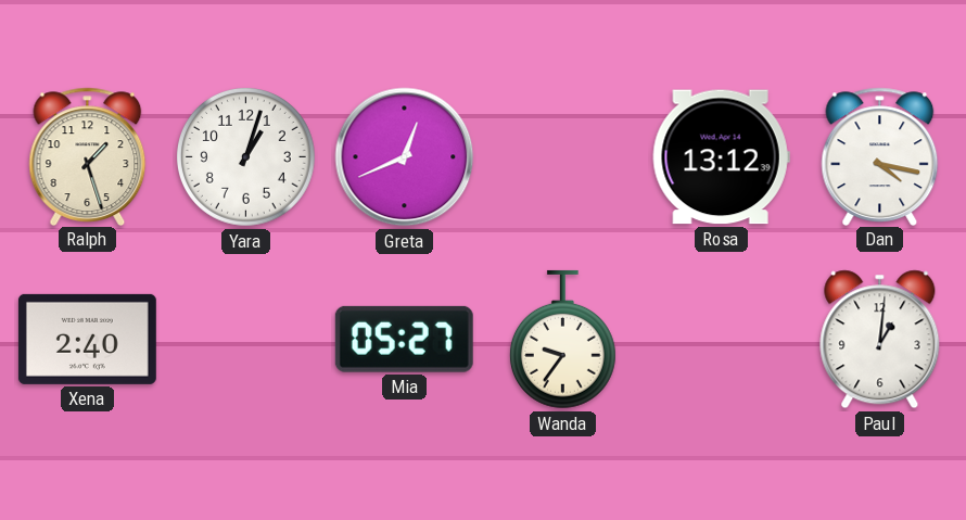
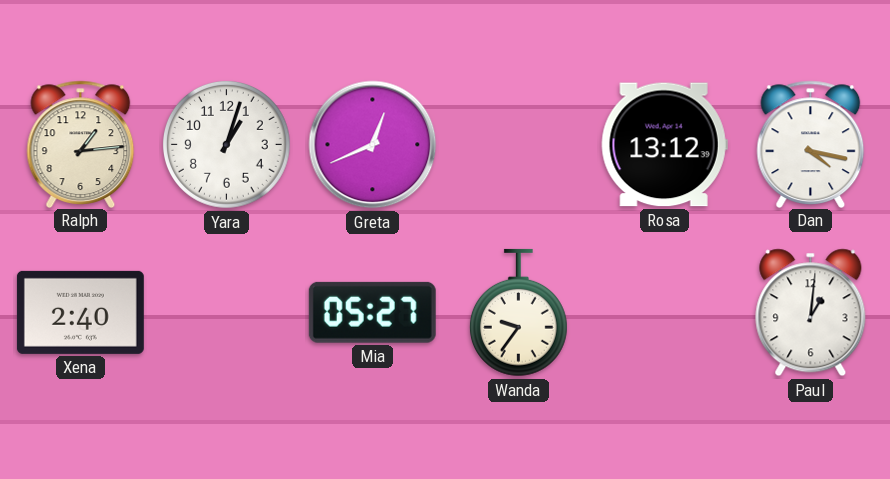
Ralph: 1:27 -> 1:14
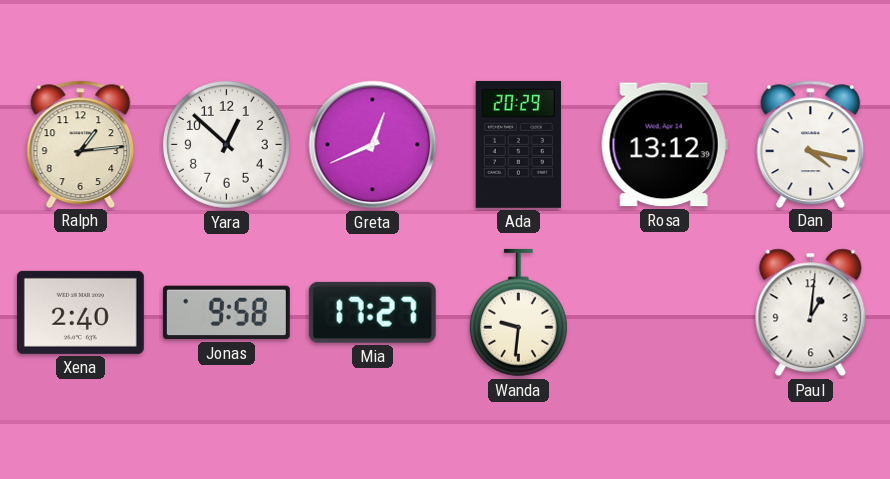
Yara: 1:03 -> 12:52
Ada: none -> 20:29
Jonas: none -> 9:58
Mia: 05:27 -> 17:27
Wanda: 9:36 -> 9:31
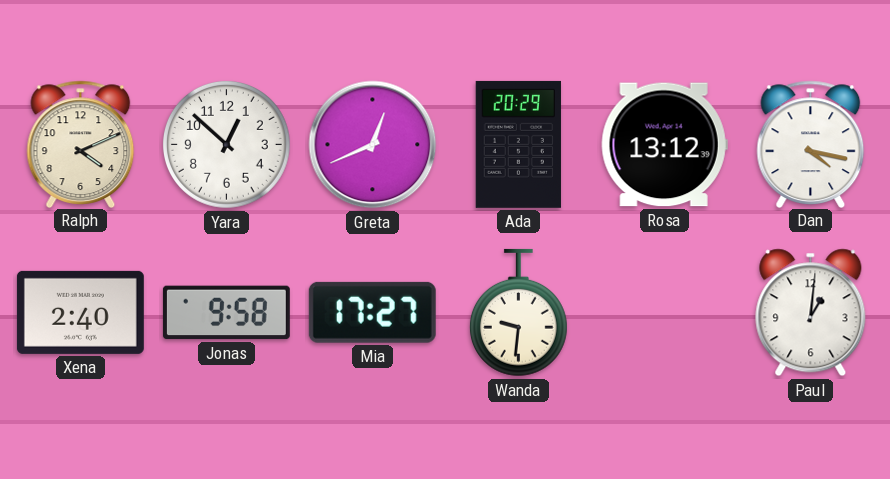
Ralph: 1:14 -> 4:11
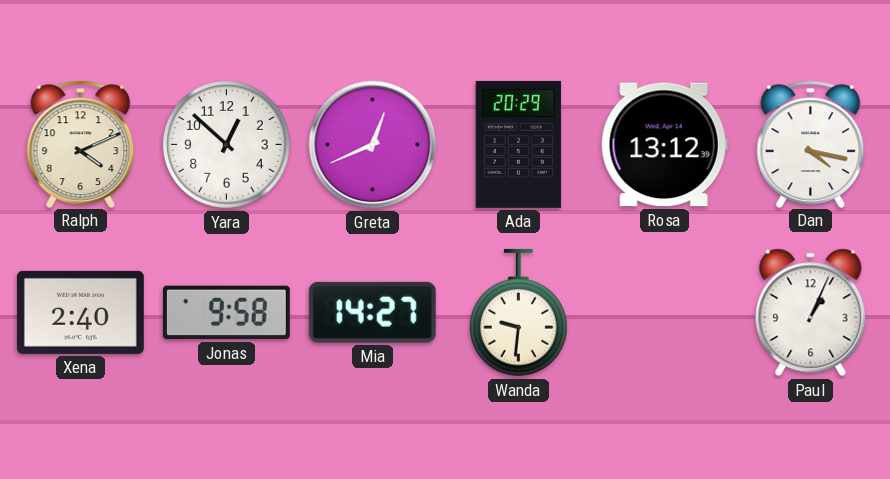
Mia: 17:27 -> 14:27
Paul: 1:01 -> 1:04
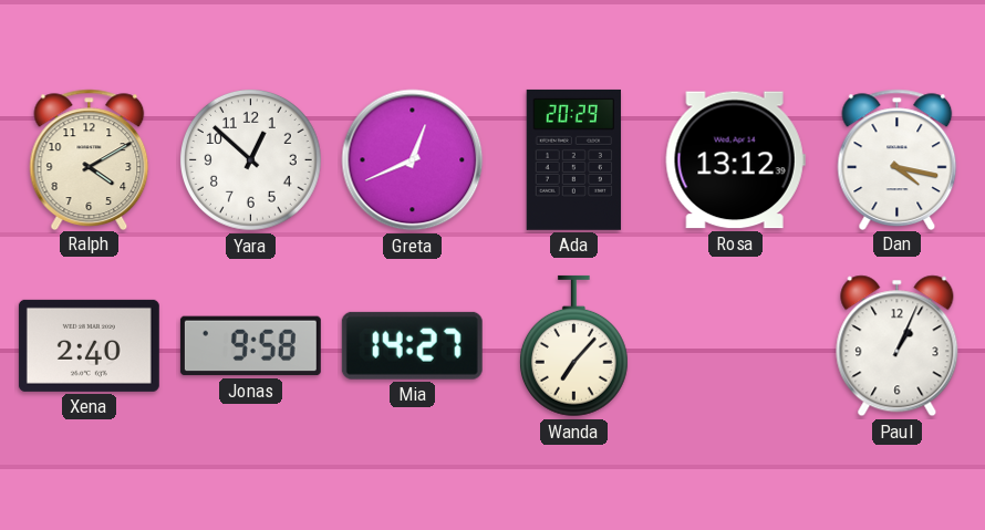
Ralph: 4:11 -> 4:10
Wanda: 9:31 -> 7:07
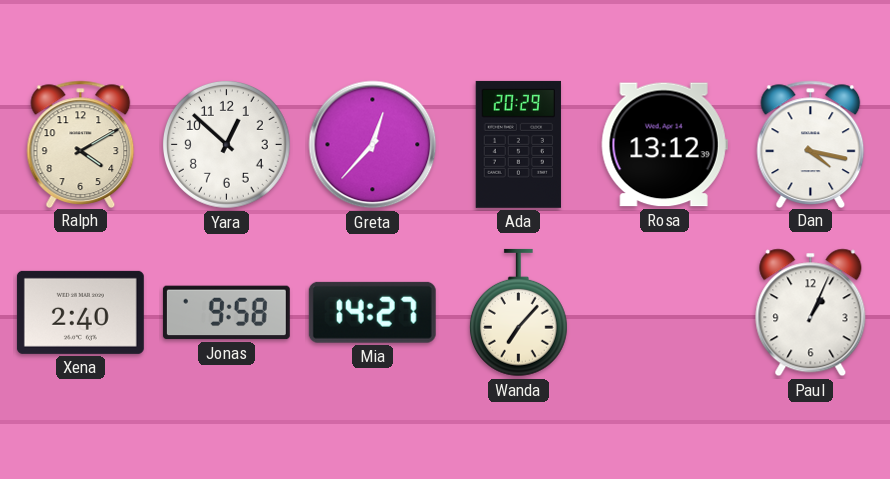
Greta: 12:41 -> 12:37
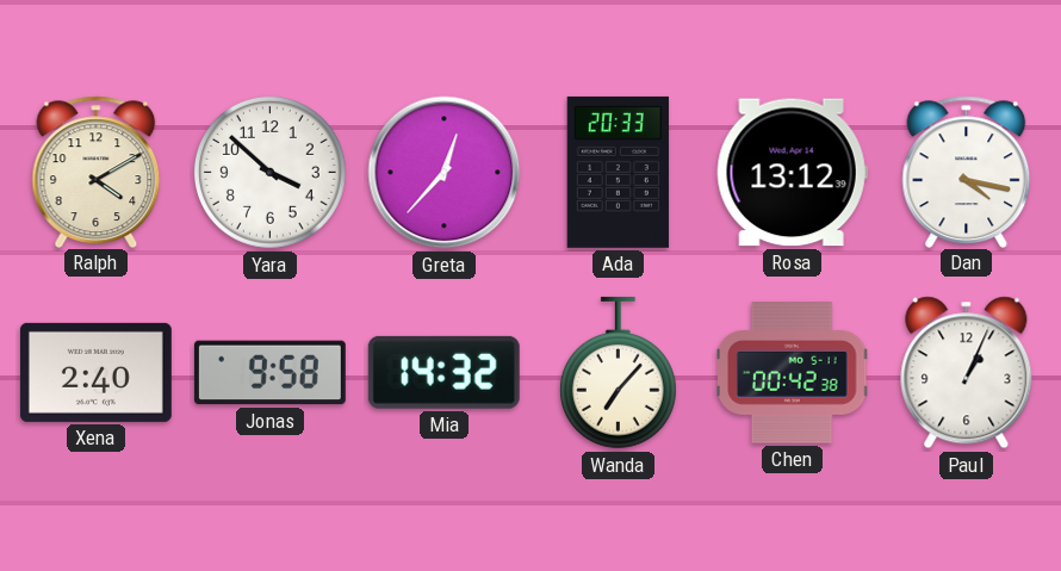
Yara: 12:52 -> 3:52
Ada: 20:29 -> 20:33
Mia: 14:27 -> 14:32
Chen: none -> 00:42
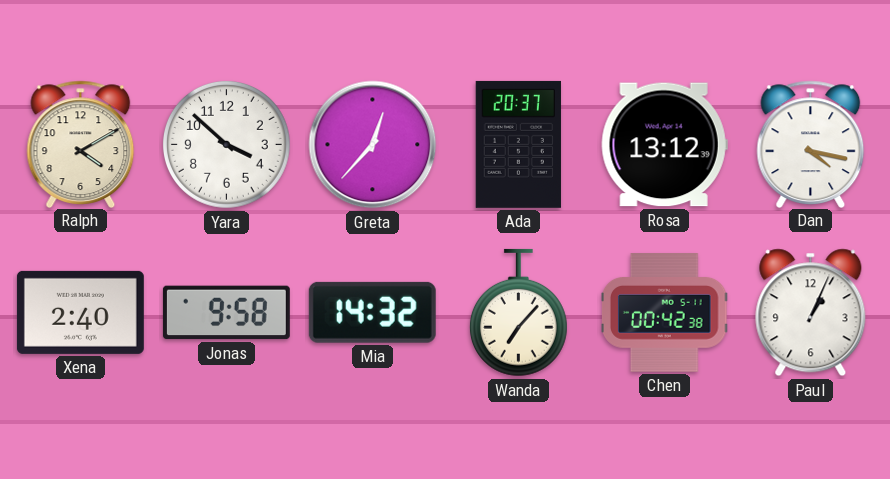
Ada: 20:33 -> 20:37
